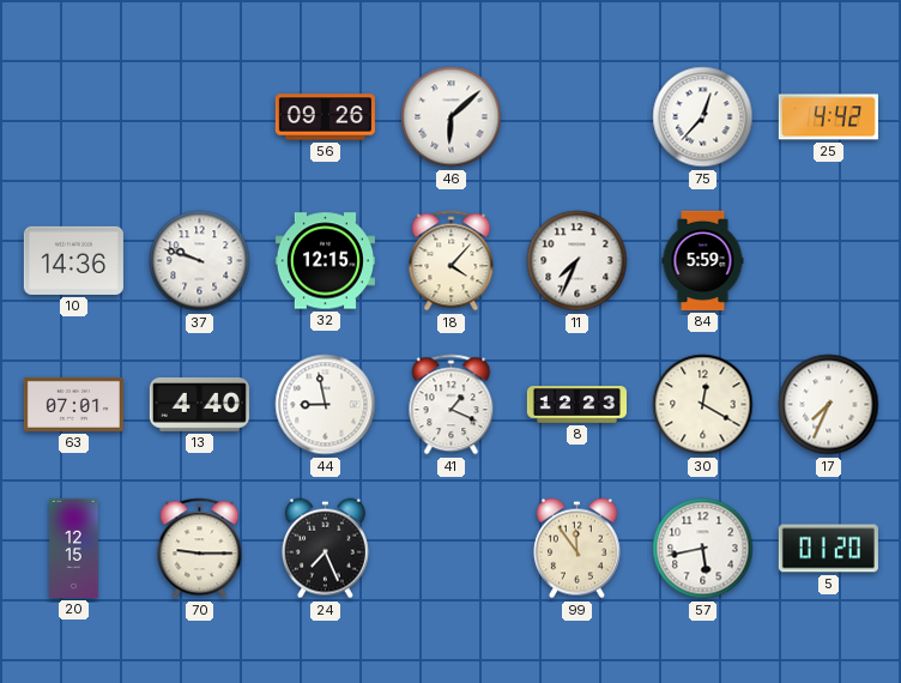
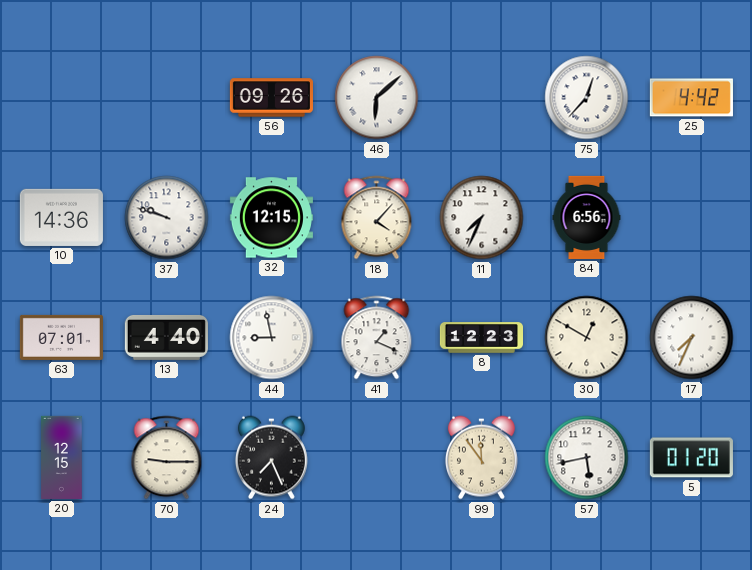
84: 5:59 -> 6:56
30: 12:20 -> 12:50
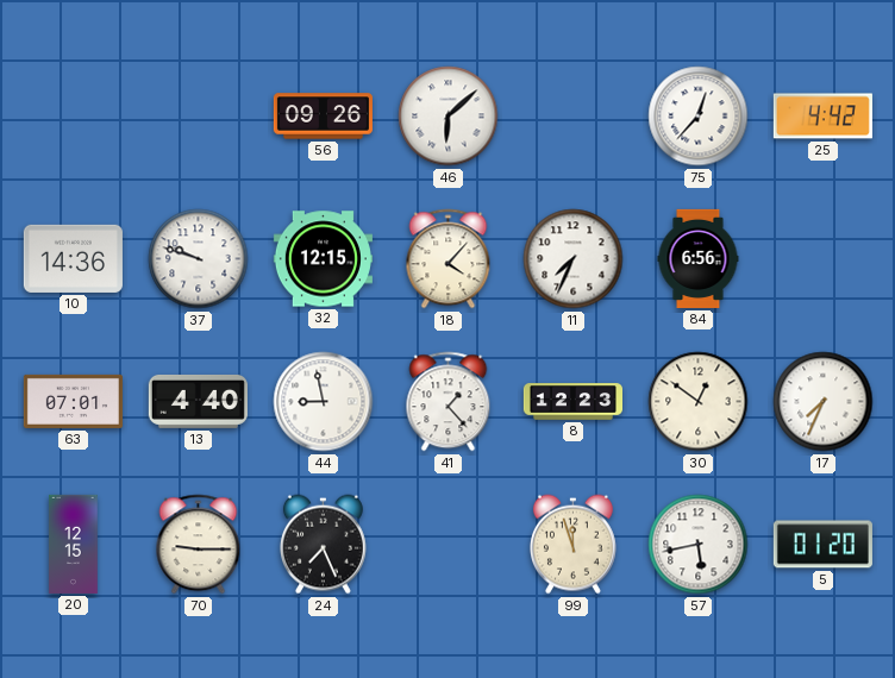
41: 1:19 -> 1:23
30: 12:50 -> 12:51
99: 11:54 -> 11:57
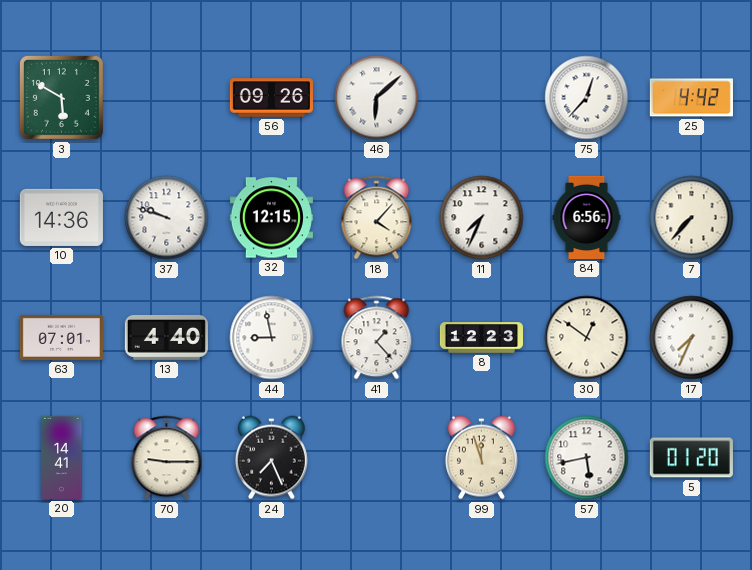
3: none -> 5:50
7: none -> 7:37
20: 12:15 -> 14:41
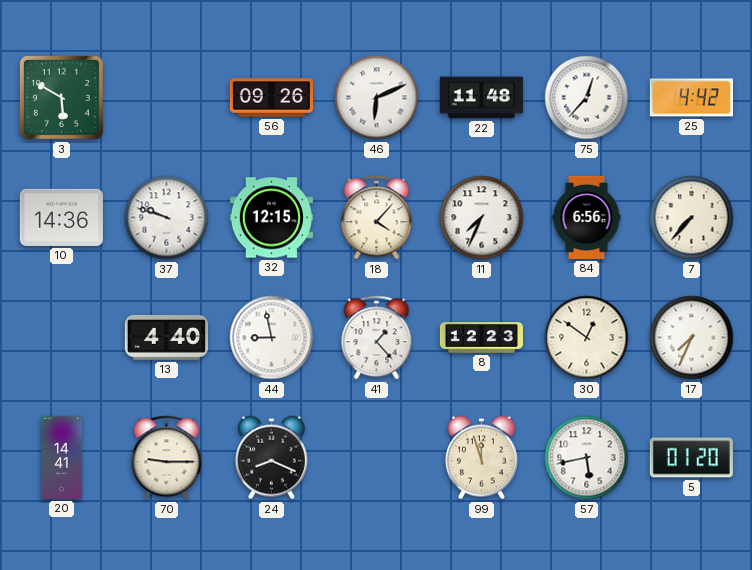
46: 6:08 -> 6:11
22: none -> 11:48
63: 07:01 -> none
24: 7:26 -> 8:19
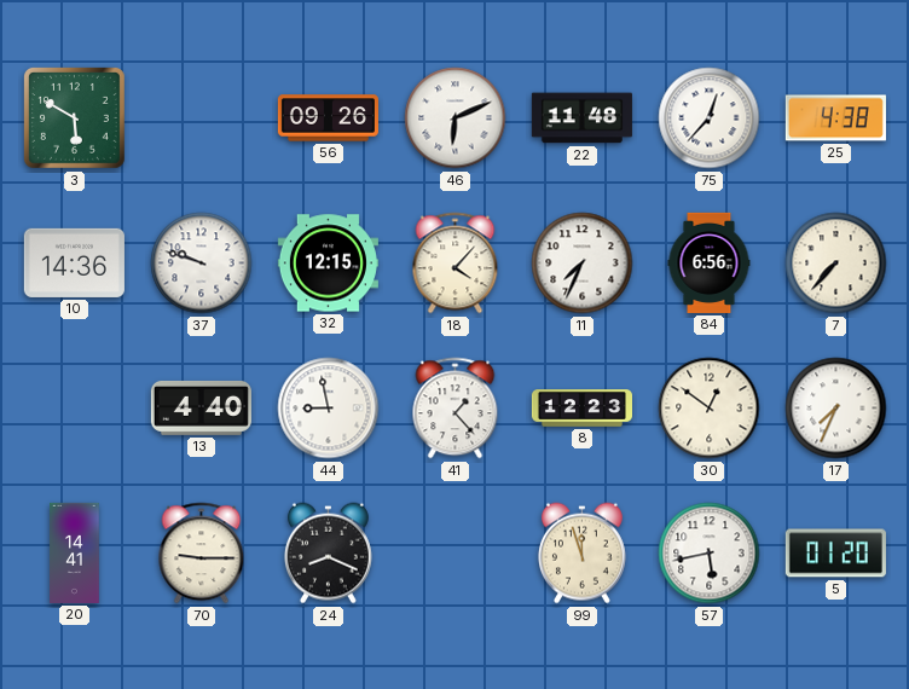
25: 4:42 -> 4:38
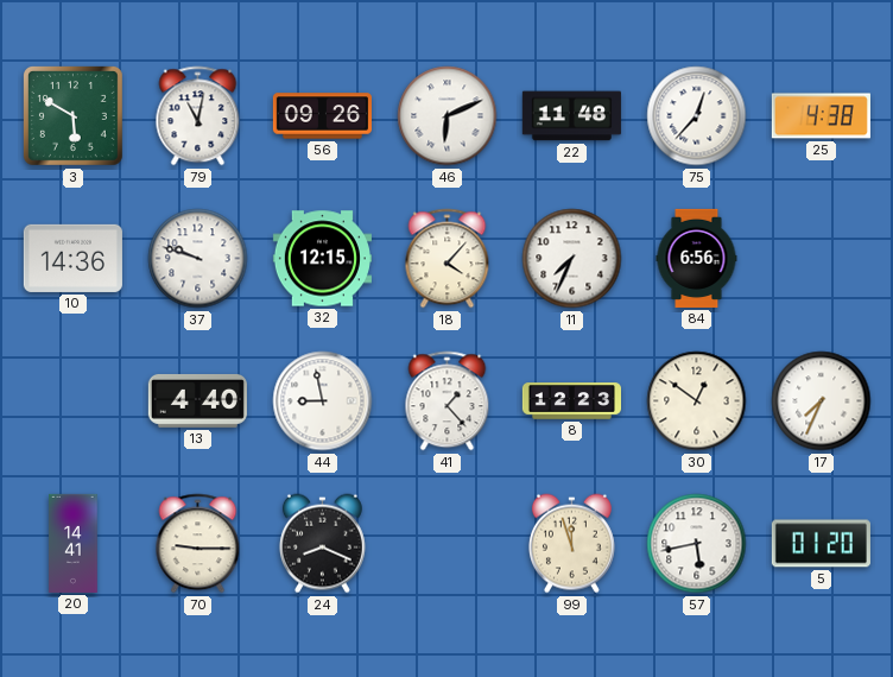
79: none -> 11:02
7: 7:37 -> none
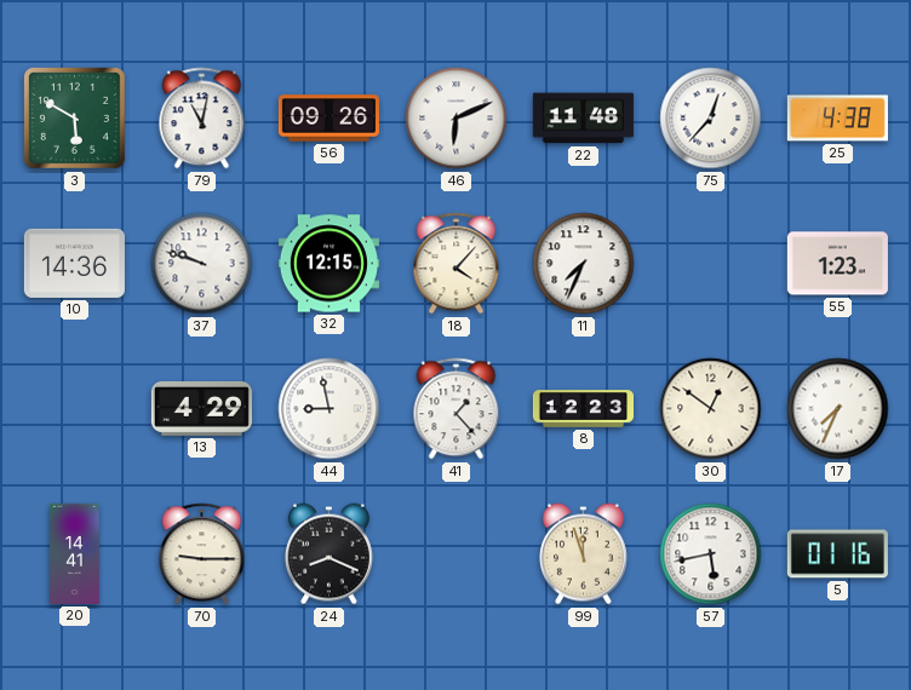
84: 6:56 -> none
55: none -> 1:23
13: 4:40 -> 4:29
5: 01:20 -> 01:16
